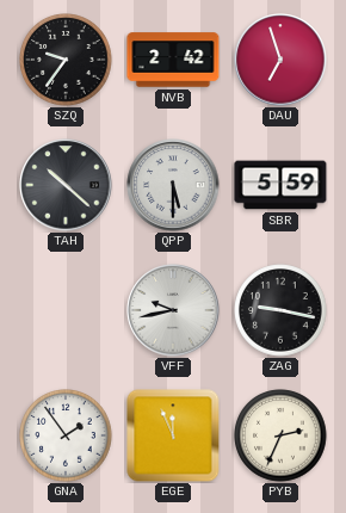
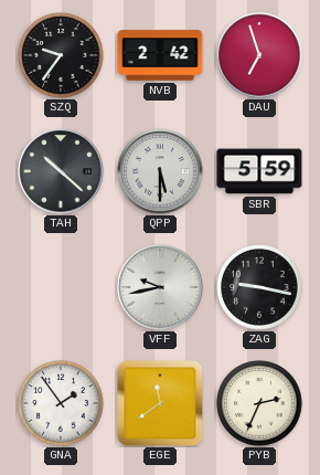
EGE: 11:56 -> 11:39
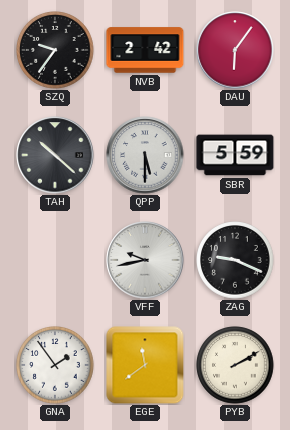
DAU: 6:57 -> 6:06
ZAG: 9:17 -> 9:19
PYB: 2:34 -> 2:10
